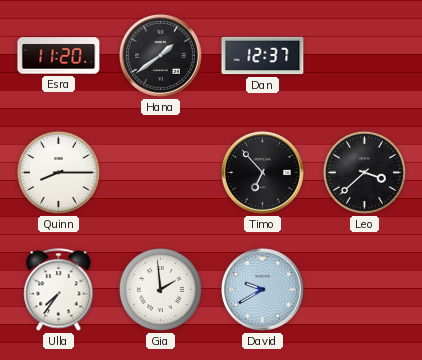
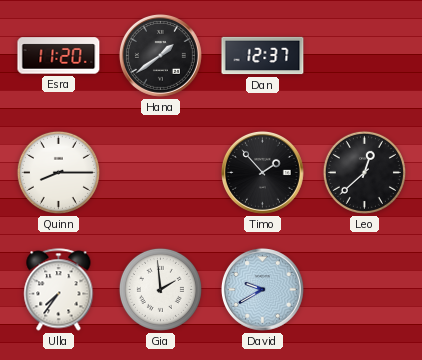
Timo: 6:53 -> 1:53
Leo: 3:38 -> 12:38
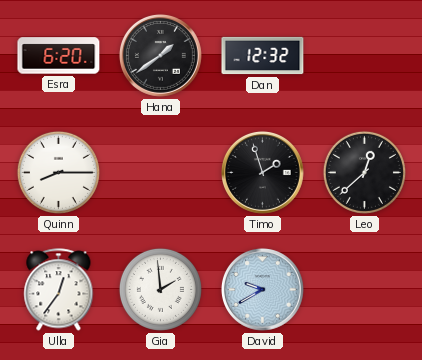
Esra: 11:20 -> 6:20
Dan: 12:37 -> 12:32
Timo: 1:53 -> 1:57
Ulla: 7:36 -> 12:36
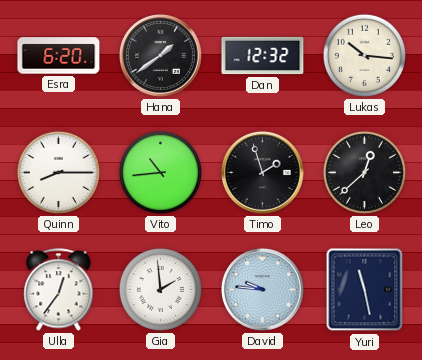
Lukas: none -> 10:16
Vito: none -> 10:44
David: 9:40 -> 9:46
Yuri: none -> 11:28
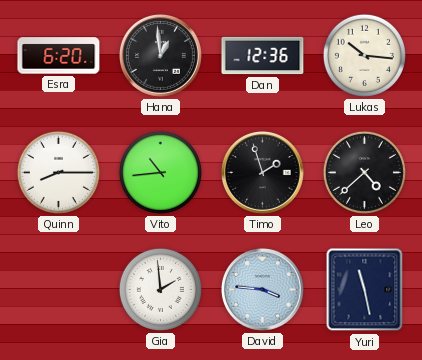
Hana: 1:39 -> 12:59
Dan: 12:32 -> 12:36
Leo: 12:38 -> 4:38
Ulla: 12:36 -> none
David: 9:46 -> 3:46
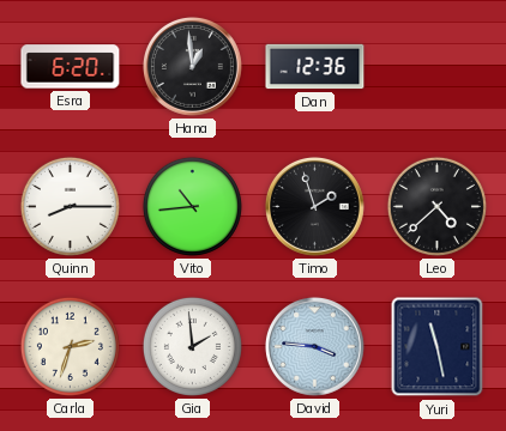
Lukas: 10:16 -> none
Carla: none -> 2:33
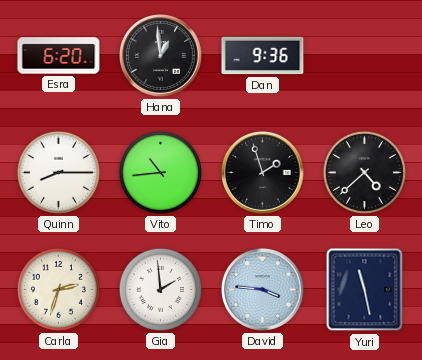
Dan: 12:36 -> 9:36
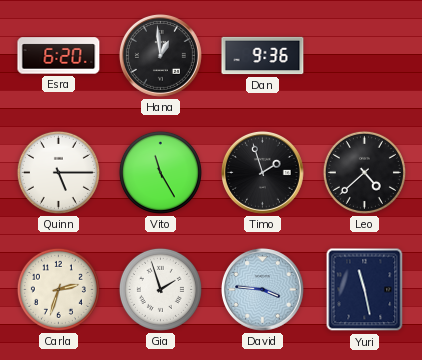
Quinn: 8:15 -> 5:15
Vito: 10:44 -> 11:25
Gia: 1:59 -> 1:57
